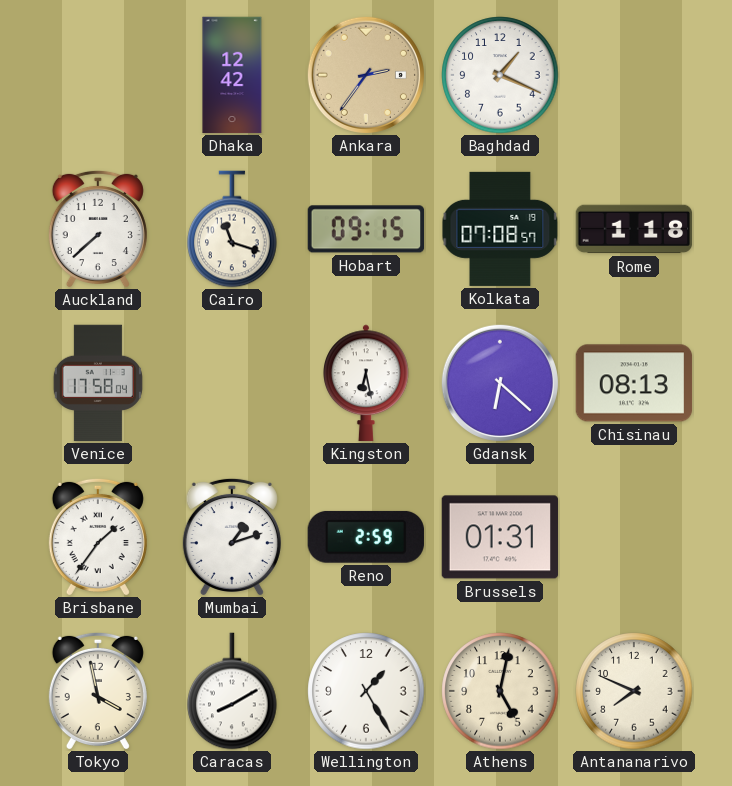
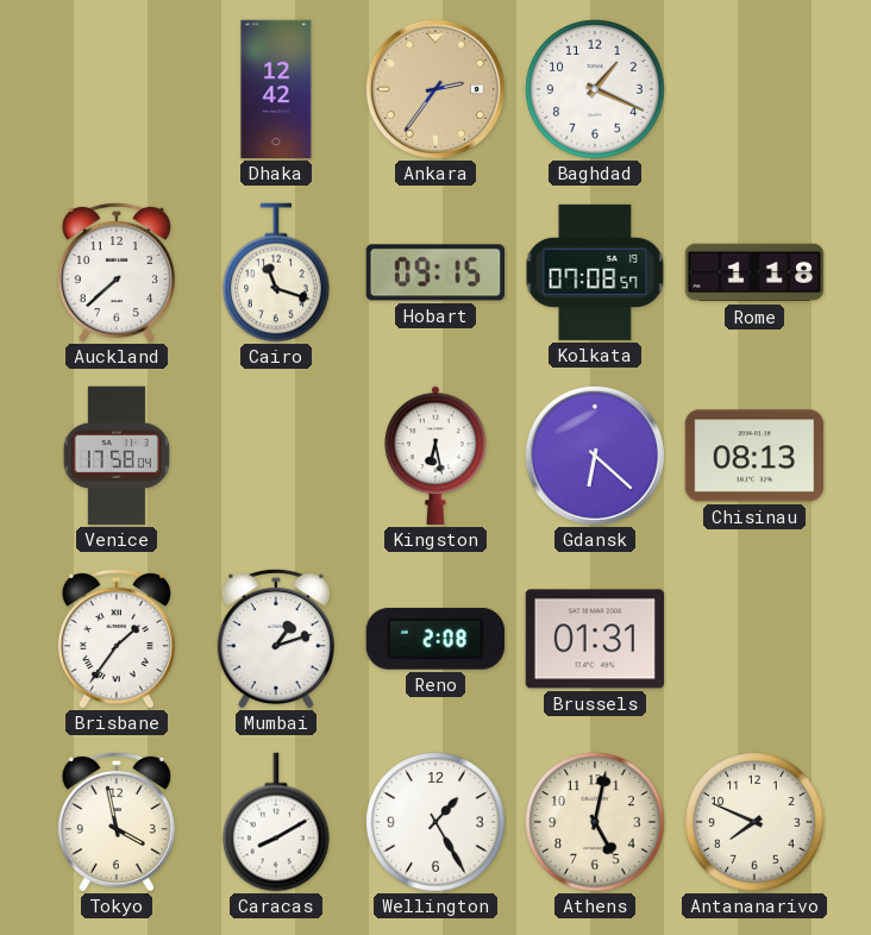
Reno: 2:59 -> 2:08
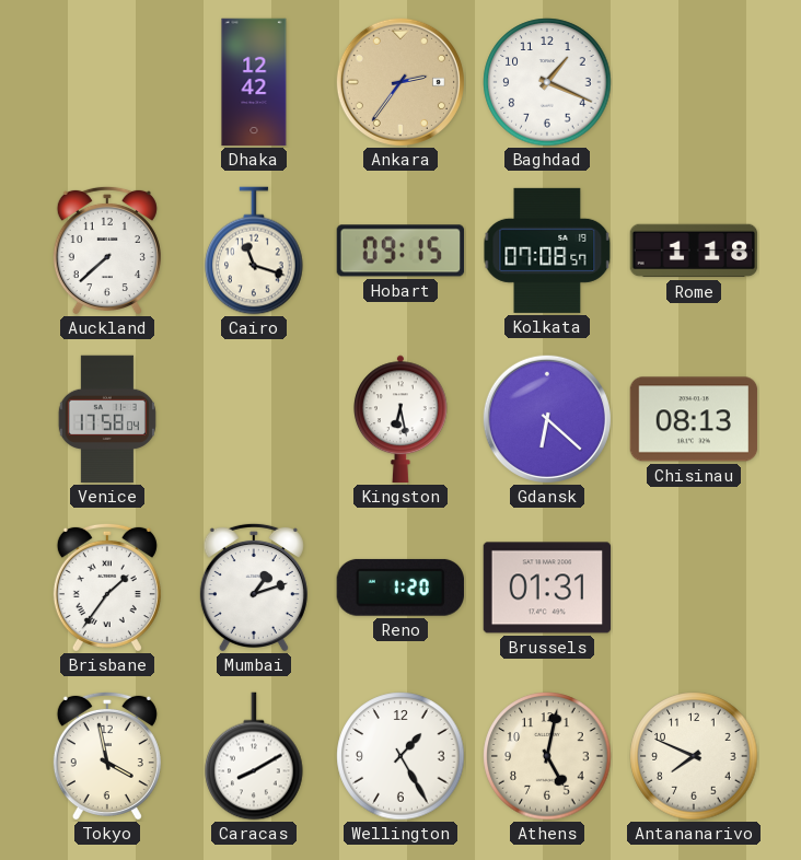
Reno: 2:08 -> 1:20
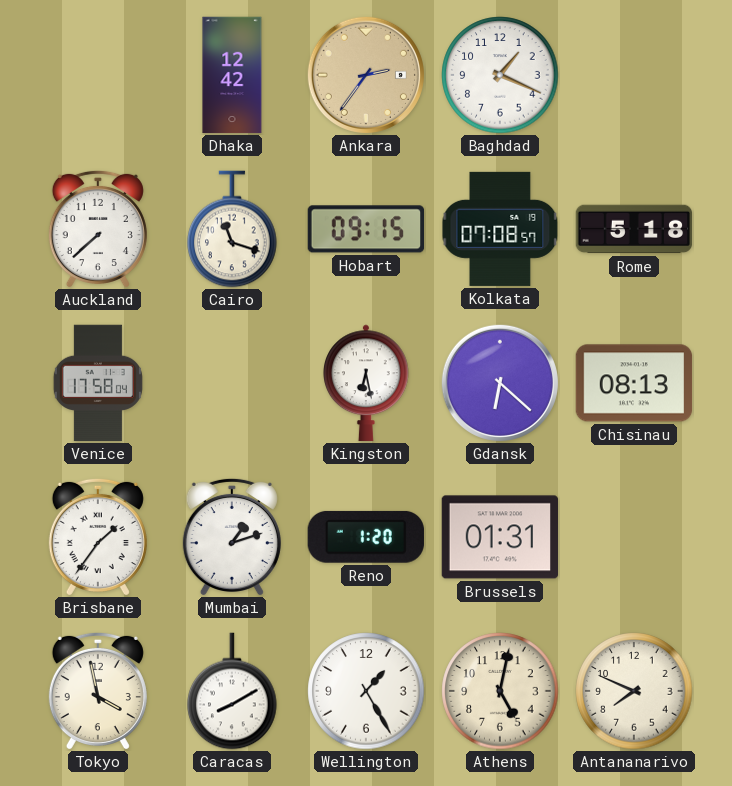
Rome: 1:18 -> 5:18
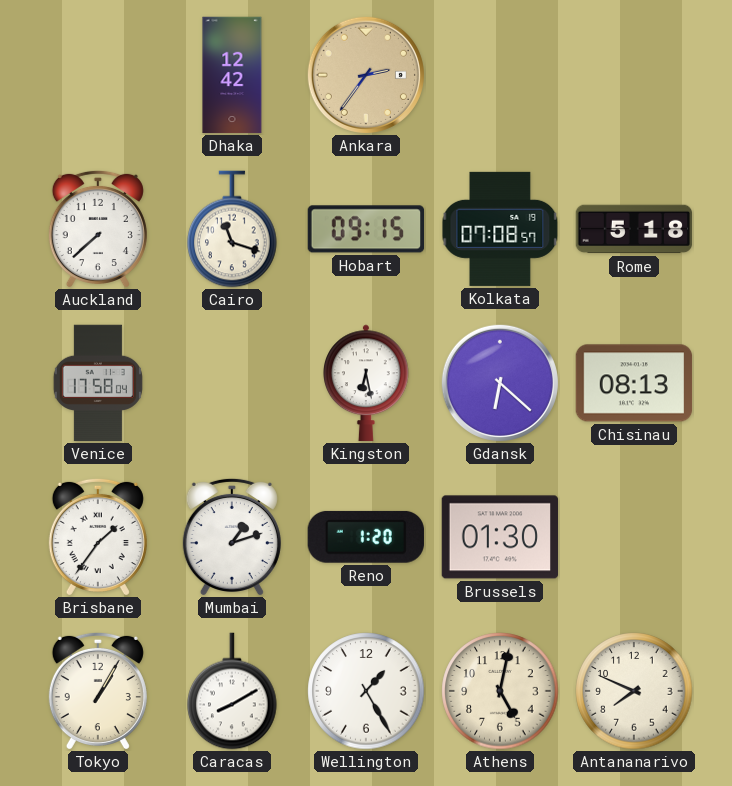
Baghdad: 1:19 -> none
Brussels: 01:31 -> 01:30
Tokyo: 3:58 -> 1:05
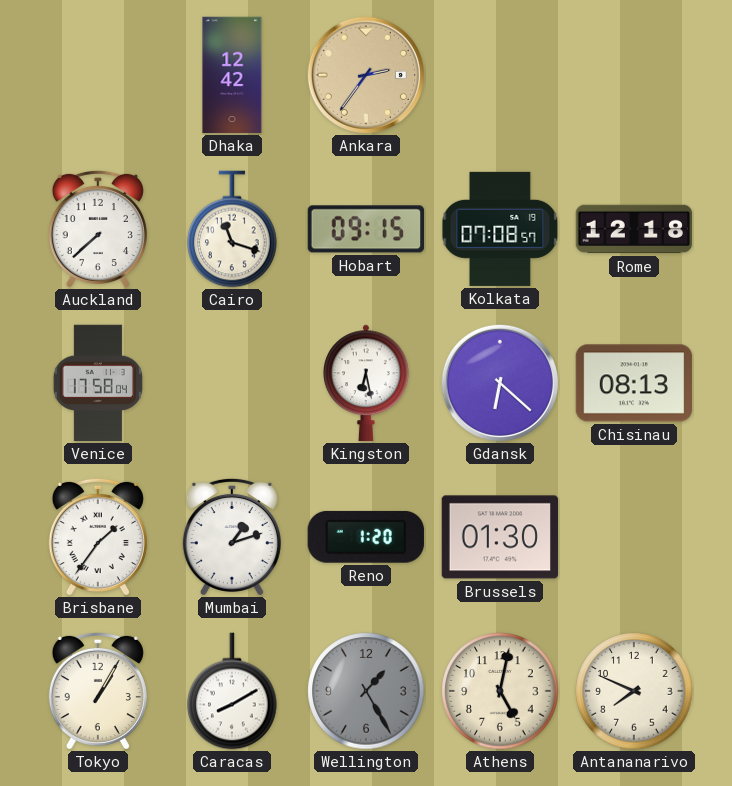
Rome: 5:18 -> 12:18
Wellington dial: white -> grey
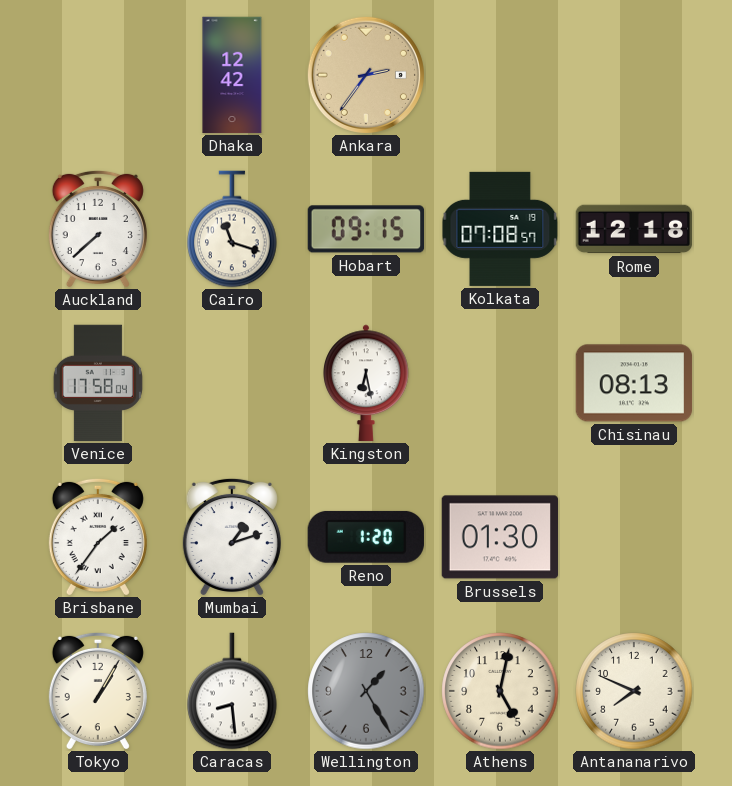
Gdansk: 6:22 -> none
Caracas: 8:10 -> 8:29
